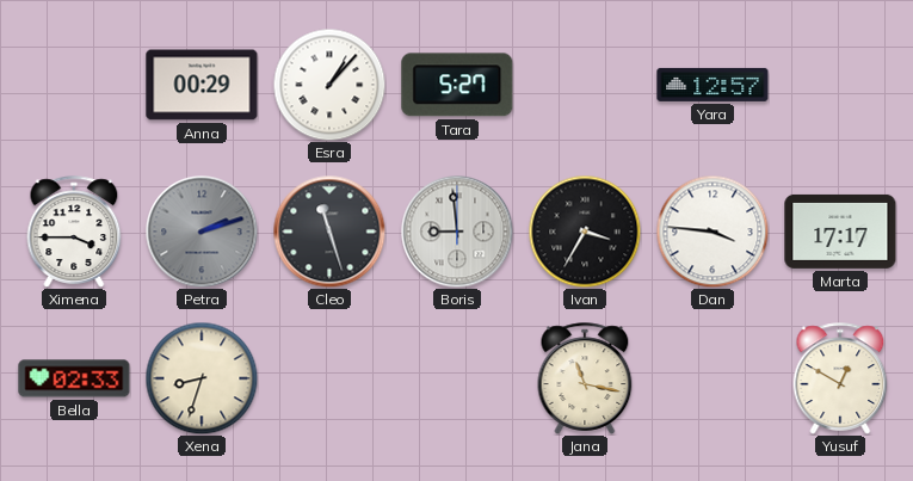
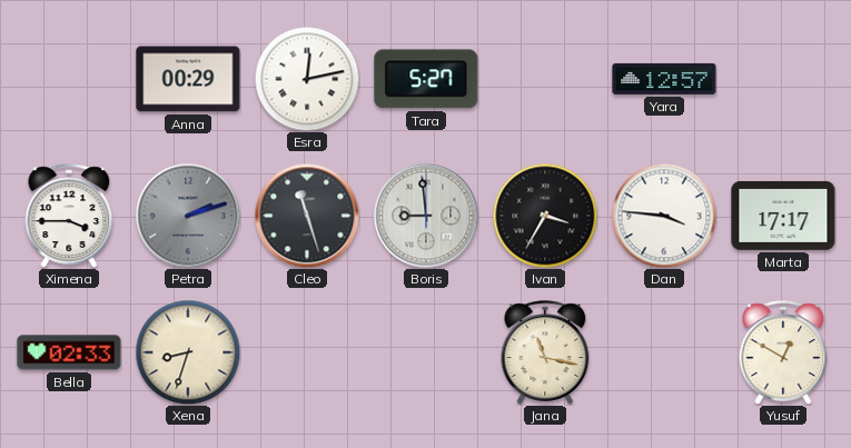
Esra: 1:07 -> 12:13
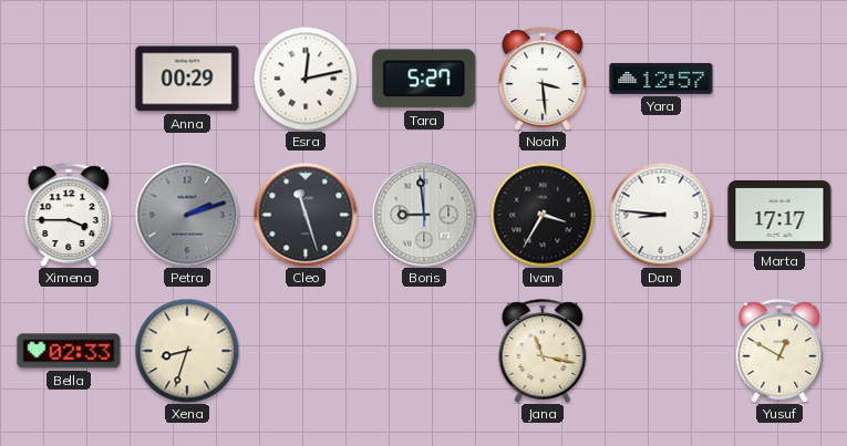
Noah: none -> 3:29
Dan: 3:46 -> 8:46
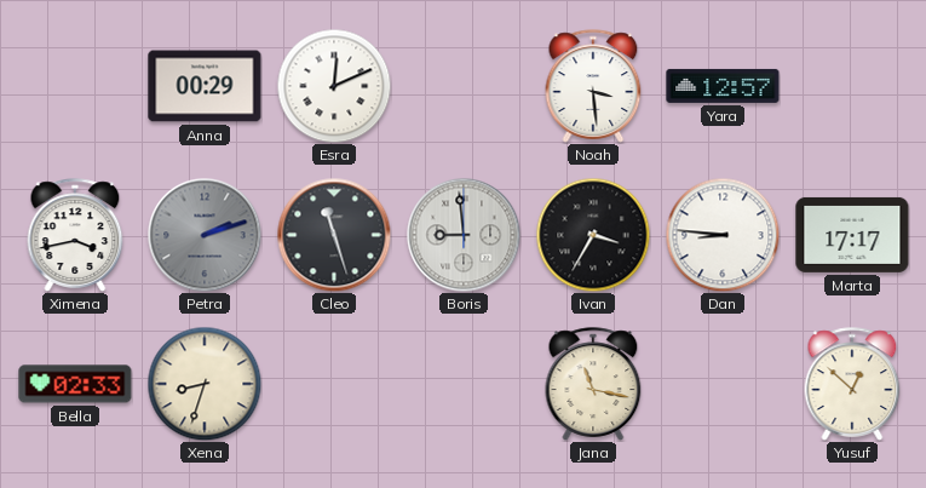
Esra: 12:13 -> 12:11
Tara: 5:27 -> none
Ximena: 3:45 -> 3:43
Yusuf: 12:50 -> 12:52
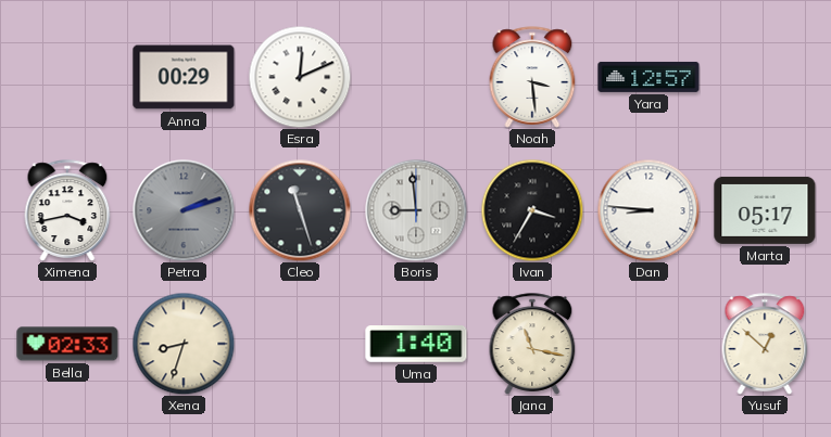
Marta: 17:17 -> 05:17
Uma: none -> 1:40
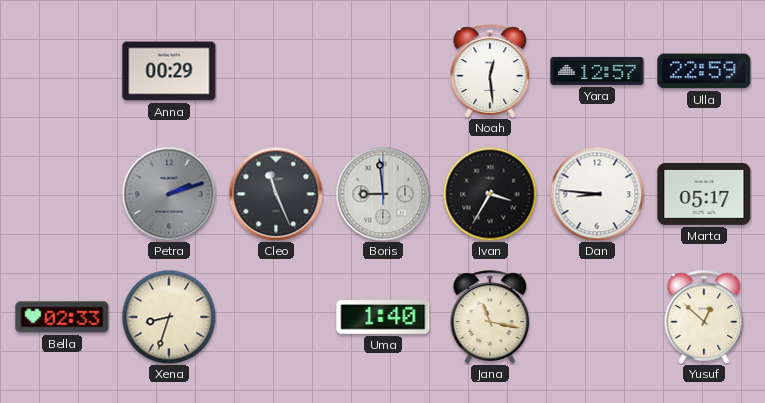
Esra: 12:11 -> none
Noah: 3:29 -> 12:29
Ulla: none -> 22:59
Ximena: 3:43 -> none
Cleo: 11:27 -> 11:26
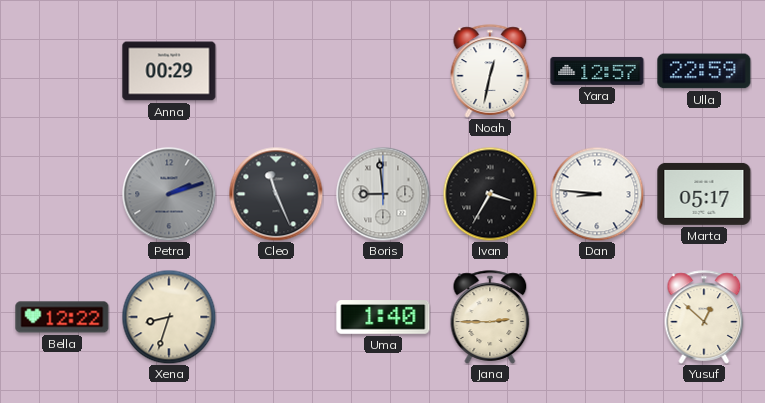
Noah: 12:29 -> 12:32
Bella: 02:33 -> 12:22
Jana: 11:17 -> 2:45
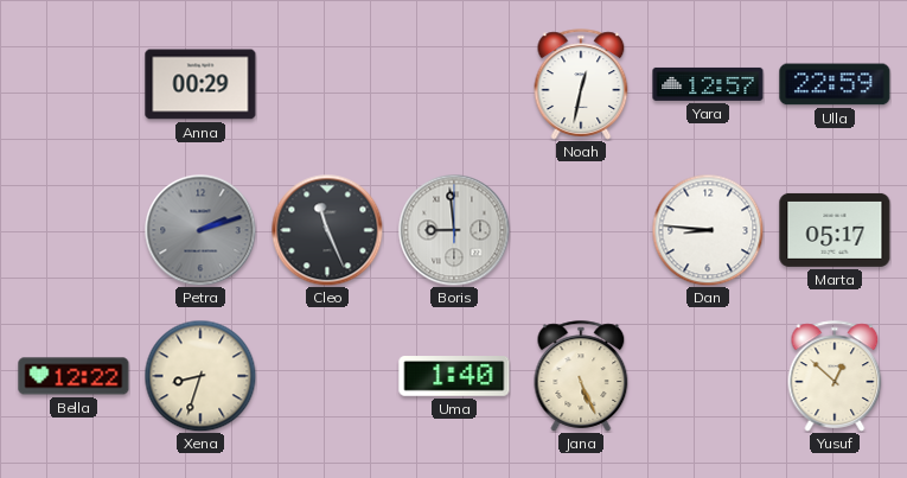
Ivan: 3:35 -> none
Jana: 2:45 -> 5:26
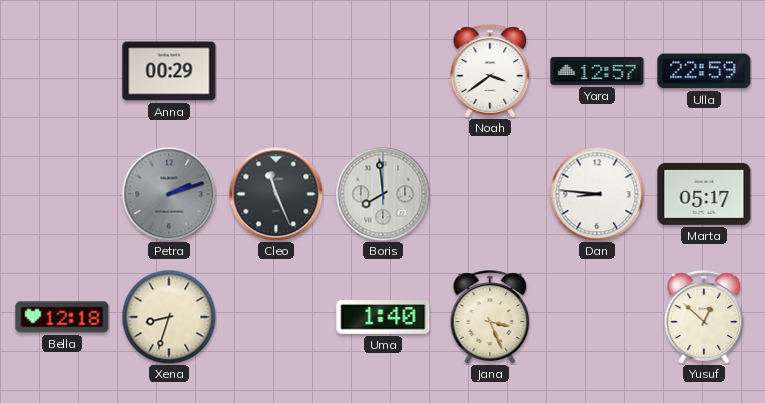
Noah: 12:32 -> 3:39
Boris: 8:59 -> 7:59
Bella: 12:22 -> 12:18
Jana: 5:26 -> 3:26
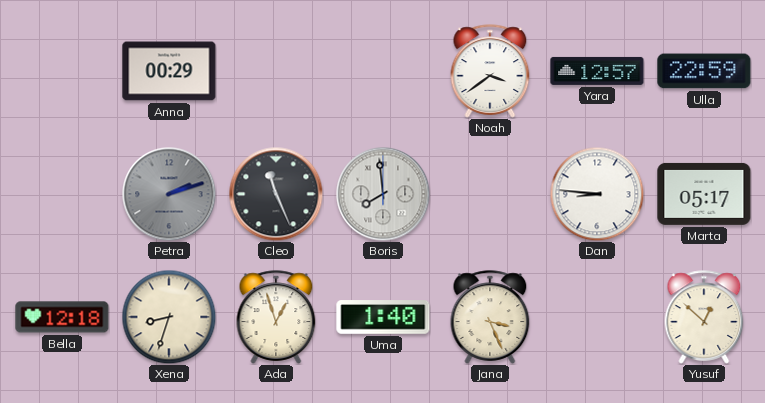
Ada: none -> 12:57
